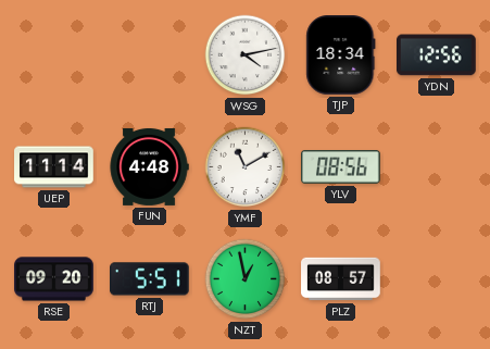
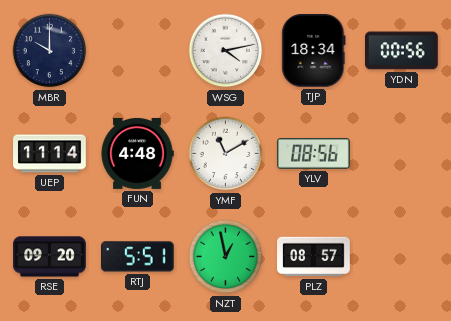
MBR: none -> 10:00
YDN: 12:56 -> 00:56
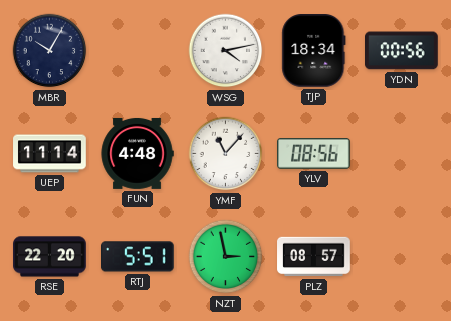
MBR: 10:00 -> 10:05
YMF: 11:10 -> 11:07
RSE: 09:20 -> 22:20
NZT: 12:58 -> 2:58
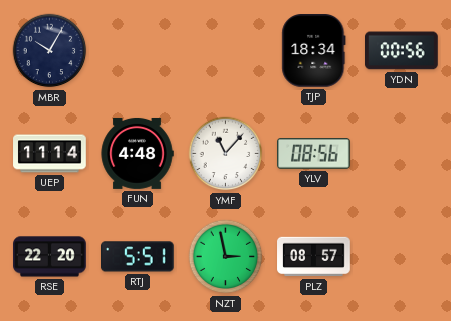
WSG: 4:13 -> none
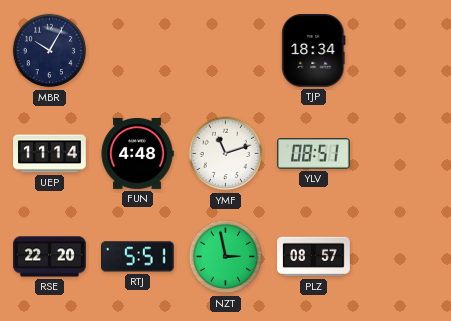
YDN: 00:56 -> none
YMF: 11:07 -> 11:12
YLV: 08:56 -> 08:51
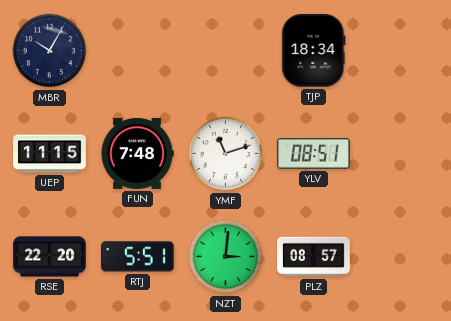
UEP: 11:14 -> 11:15
FUN: 4:48 -> 7:48
NZT: 2:58 -> 3:01
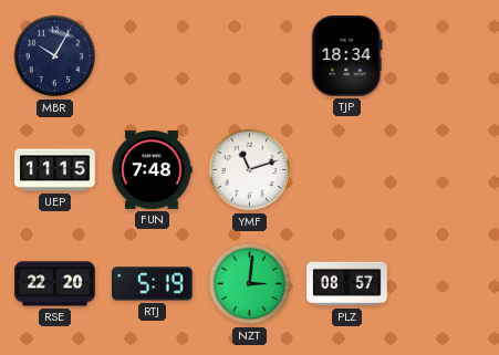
YLV: 08:51 -> none
RTJ: 5:51 -> 5:19
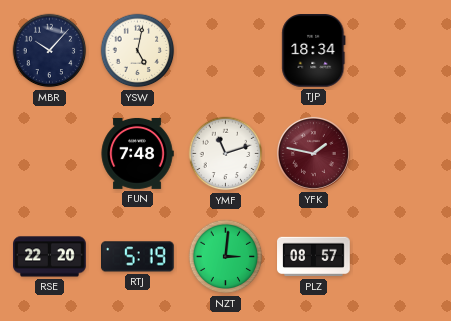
MBR: 10:05 -> 10:07
YSW: none -> 5:02
UEP: 11:15 -> none
YFK: none -> 1:47
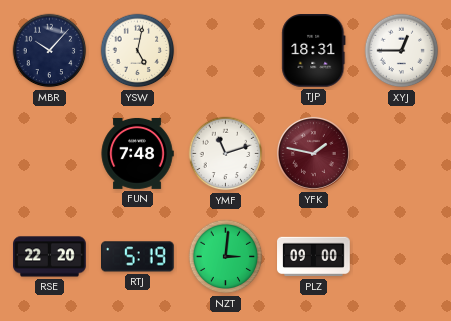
TJP: 18:34 -> 18:31
XYJ: none -> 12:45
PLZ: 08:57 -> 09:00
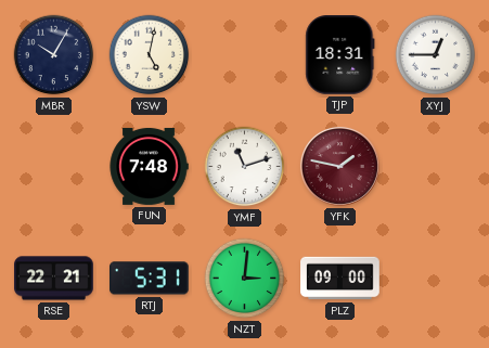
MBR: 10:07 -> 10:05
RSE: 22:20 -> 22:21
RTJ: 5:19 -> 5:31
